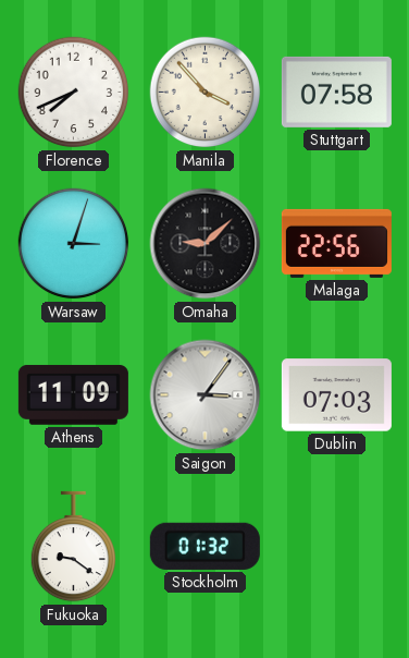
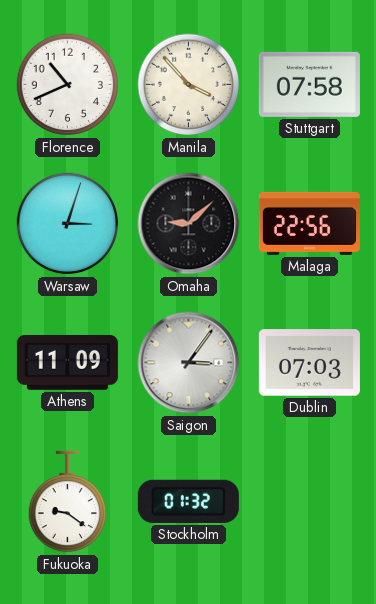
Florence: 7:41 -> 10:41
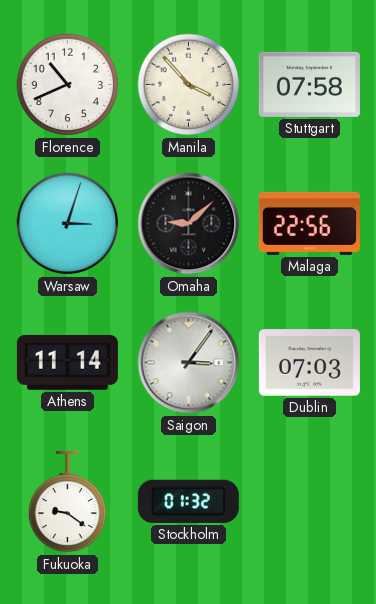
Athens: 11:09 -> 11:14
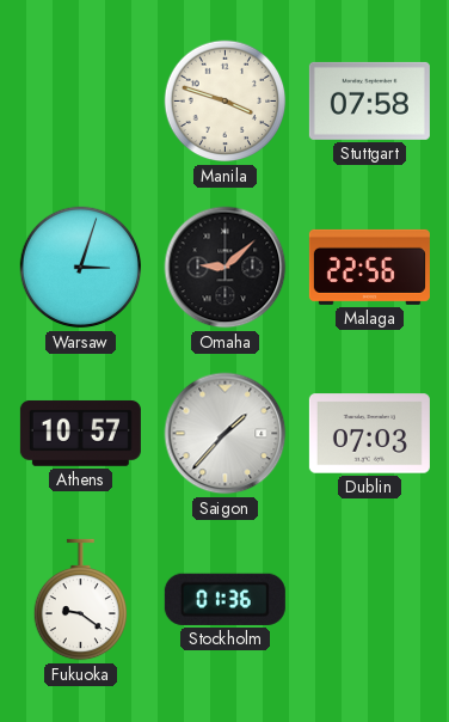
Florence: 10:41 -> none
Manila: 3:53 -> 3:48
Athens: 11:14 -> 10:57
Saigon: 3:06 -> 1:37
Stockholm: 01:32 -> 01:36
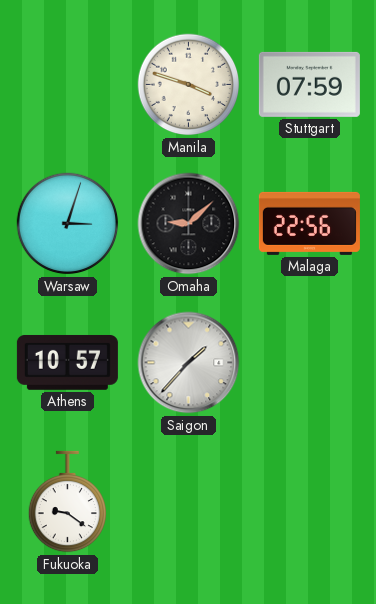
Stuttgart: 07:58 -> 07:59
Dublin: 07:03 -> none
Stockholm: 01:36 -> none
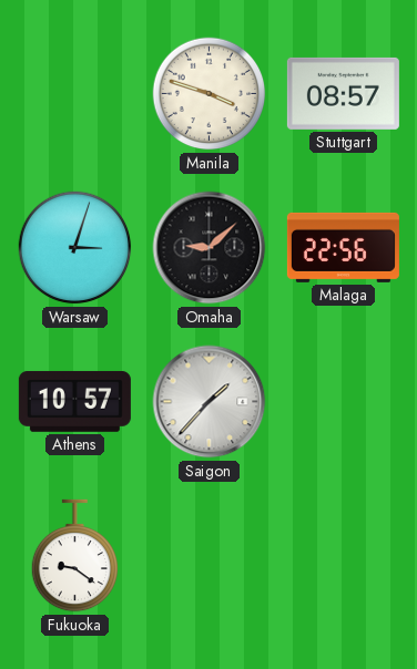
Stuttgart: 07:59 -> 08:57
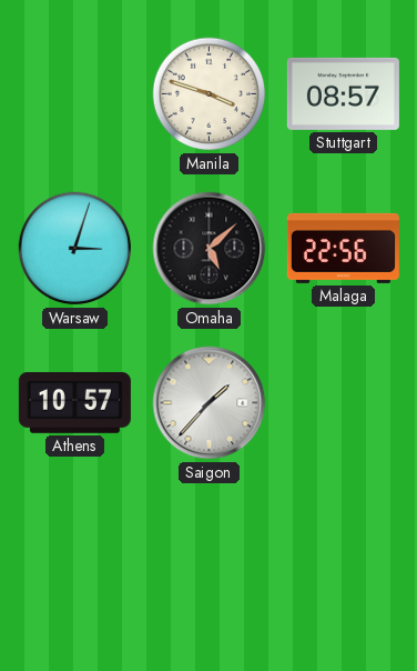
Omaha: 9:08 -> 5:08
Fukuoka: 9:21 -> none
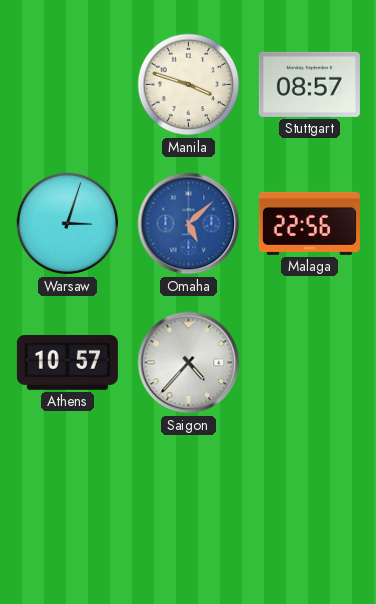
Omaha dial: black -> blue
Saigon: 1:37 -> 4:37
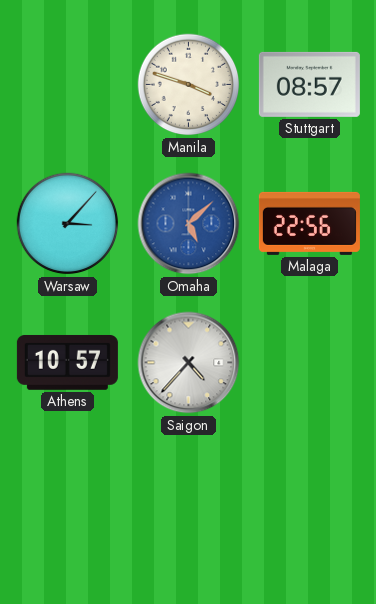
Warsaw: 3:03 -> 3:07
